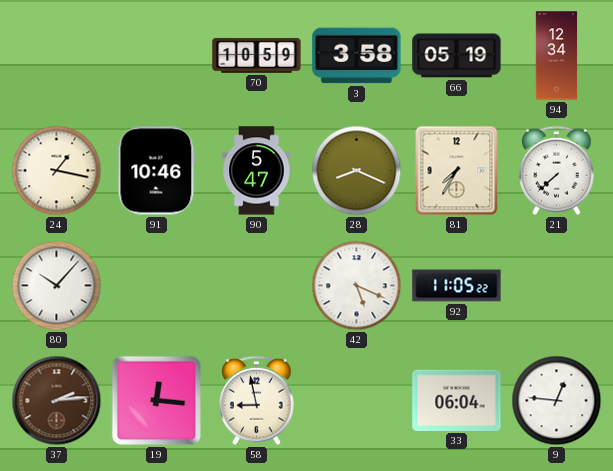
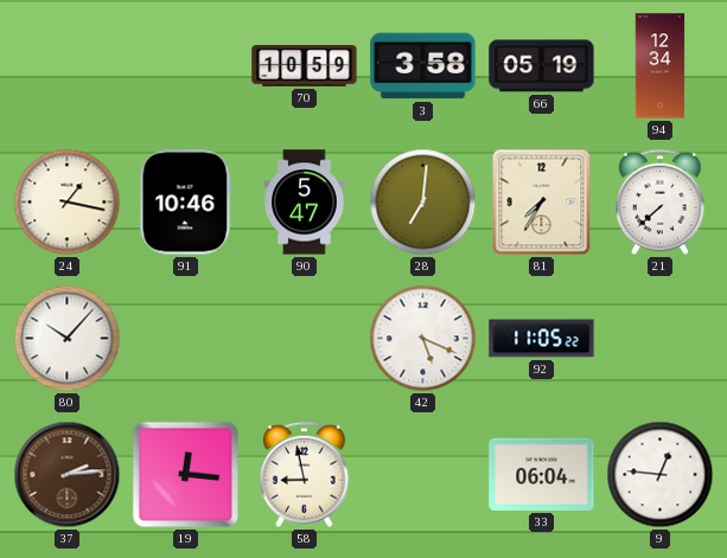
28: 8:19 -> 7:01
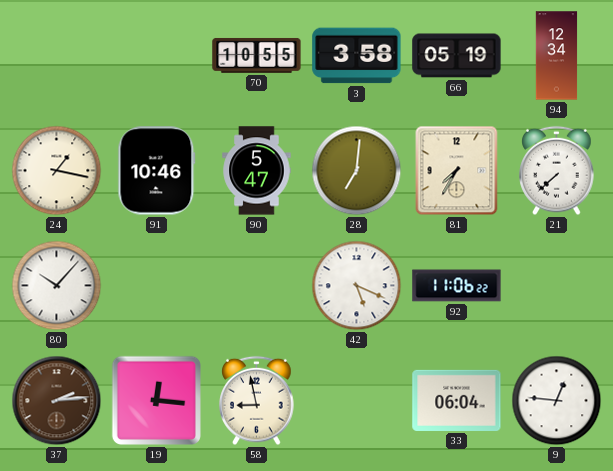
70: 10:59 -> 10:55
92: 11:05 -> 11:06
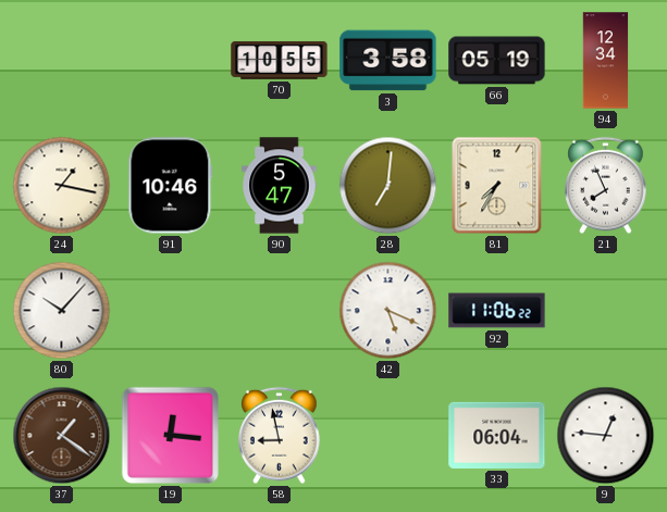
21: 7:38 -> 7:56
37: 2:14 -> 1:21
